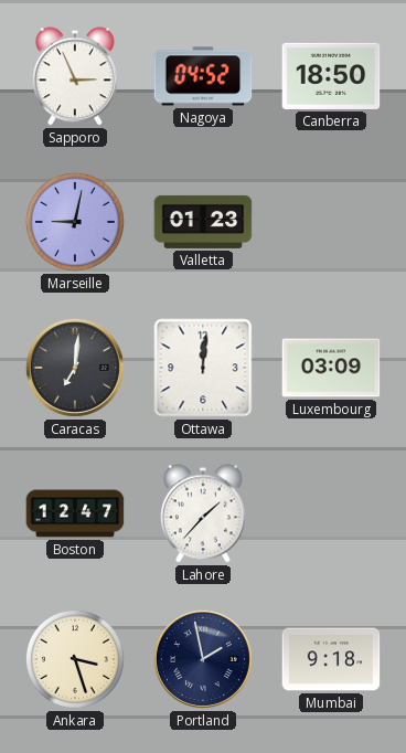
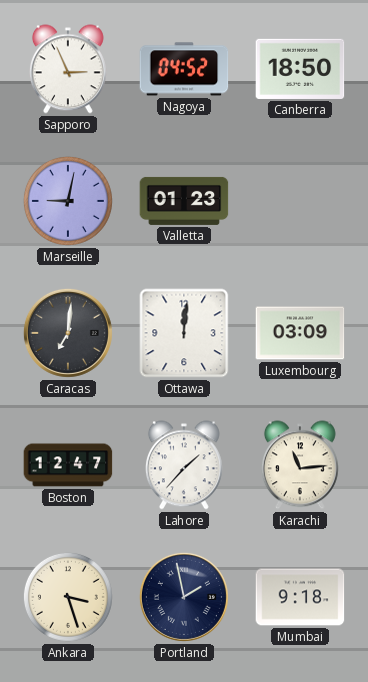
Karachi: none -> 11:14
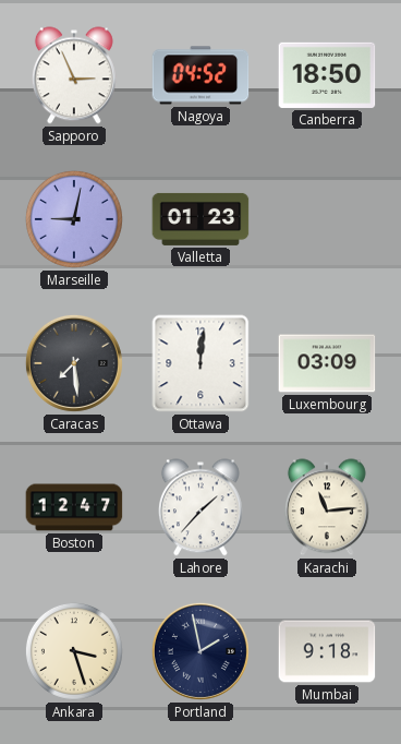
Caracas: 7:01 -> 7:29
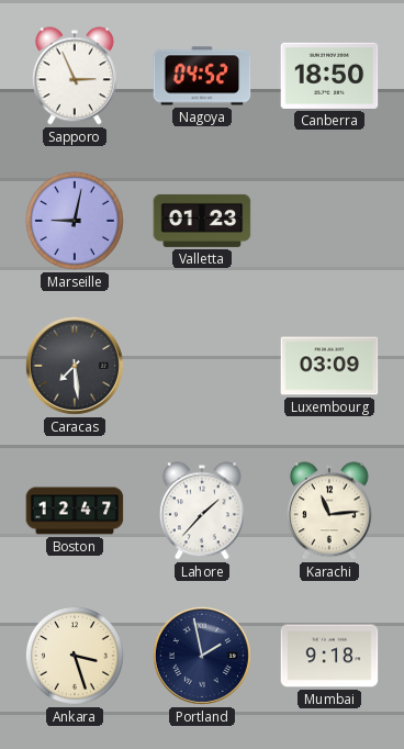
Ottawa: 12:01 -> none
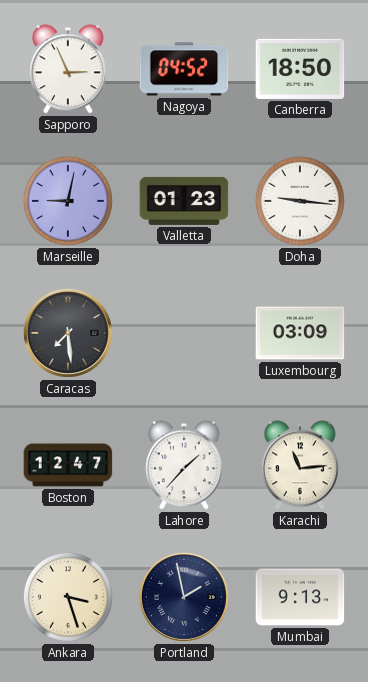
Doha: none -> 9:16
Mumbai: 9:18 -> 9:13
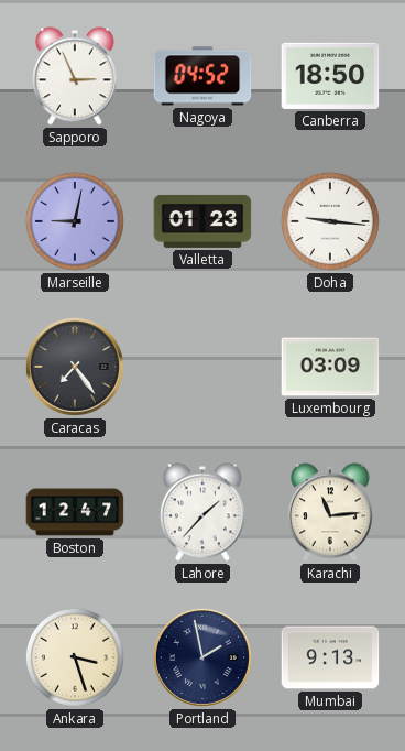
Caracas: 7:29 -> 7:24
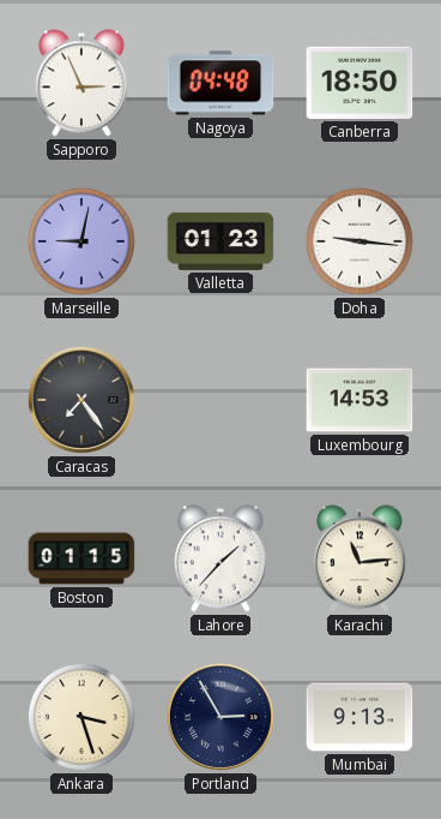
Nagoya: 04:52 -> 04:48
Luxembourg: 03:09 -> 14:53
Boston: 12:47 -> 01:15
Portland: 1:58 -> 2:55
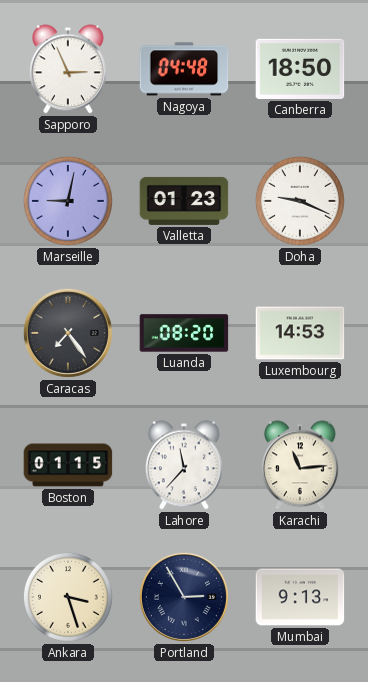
Doha: 9:16 -> 9:19
Luanda: none -> 08:20
Lahore: 1:37 -> 11:37
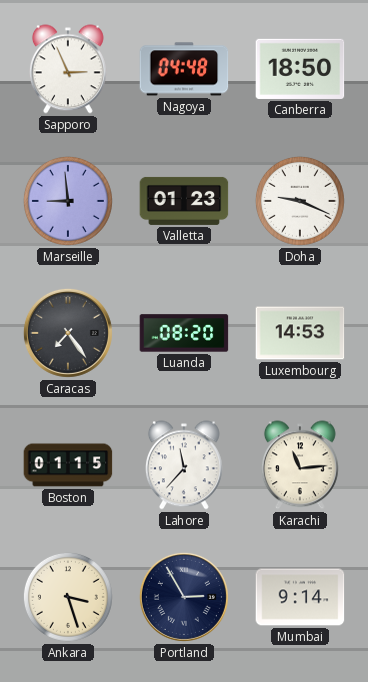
Marseille: 9:02 -> 8:59
Mumbai: 9:13 -> 9:14
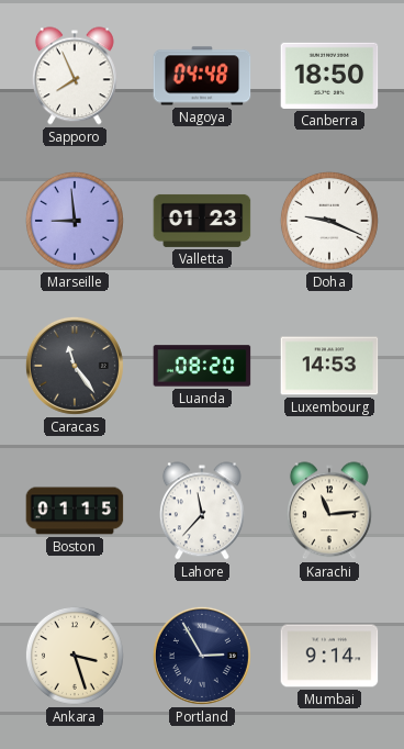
Sapporo: 2:56 -> 7:56
Caracas: 7:24 -> 11:24
